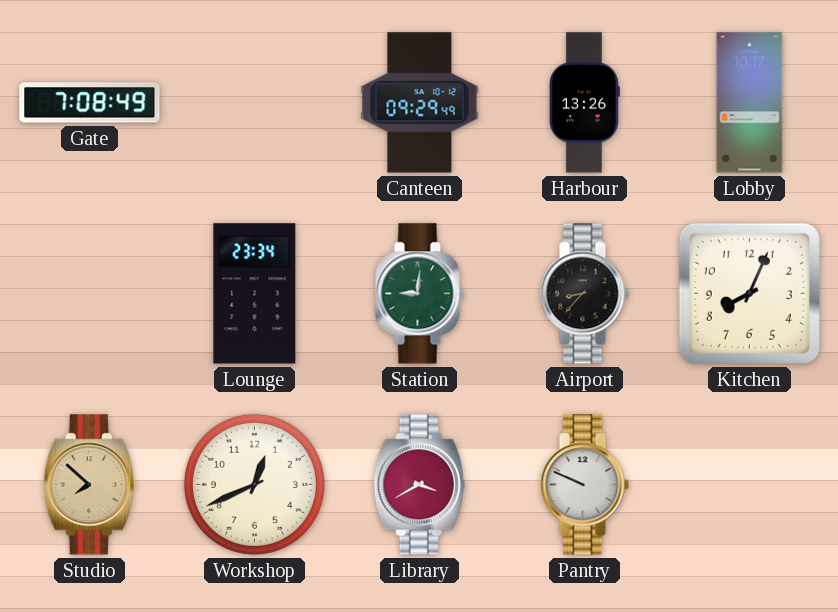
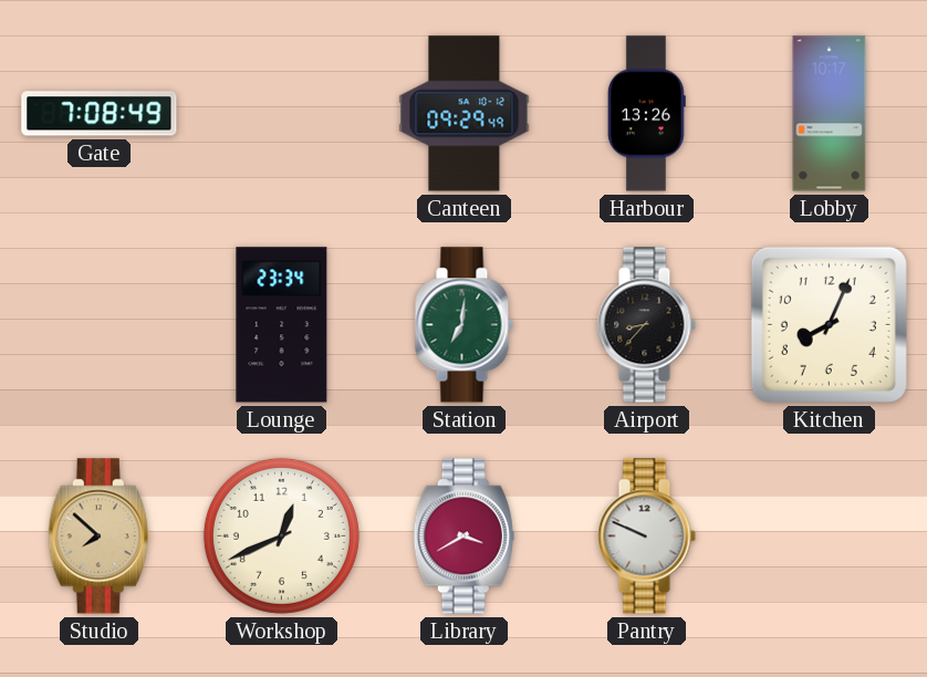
Station: 9:01 -> 7:01
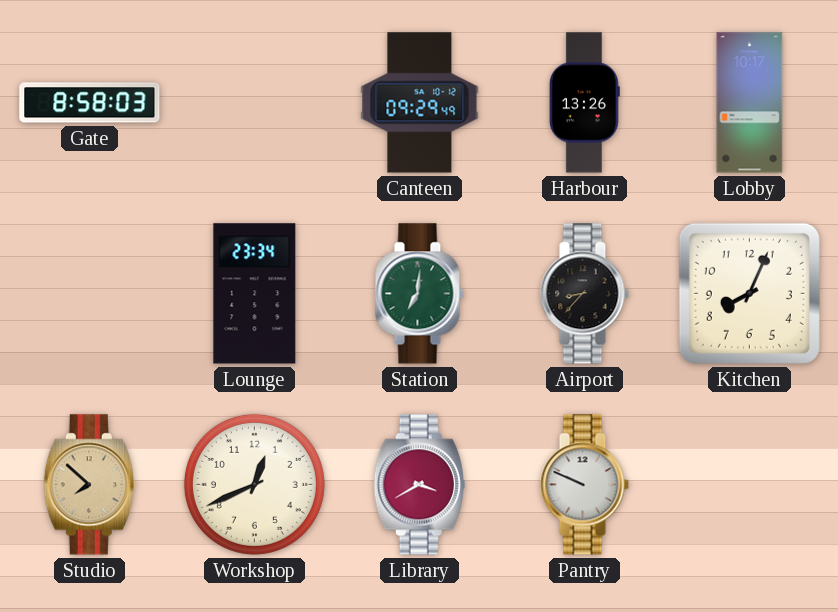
Gate: 7:08 -> 8:58
